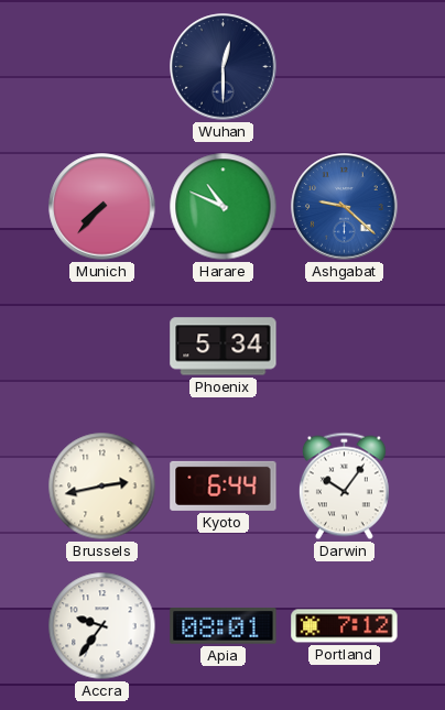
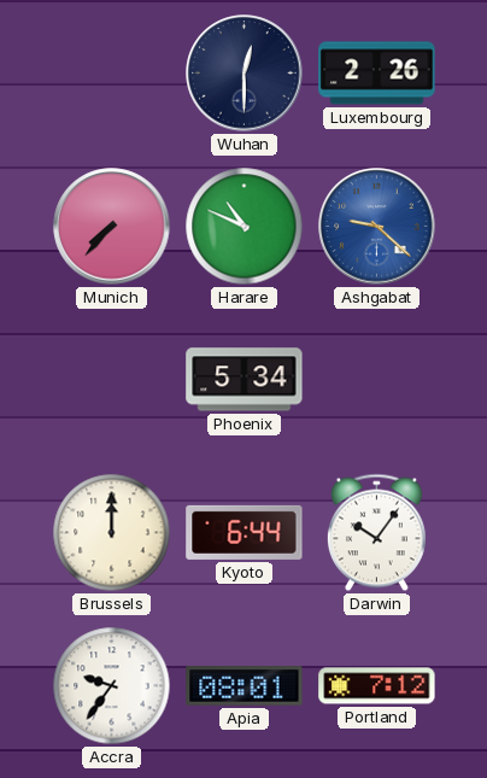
Luxembourg: none -> 2:26
Brussels: 2:43 -> 12:00
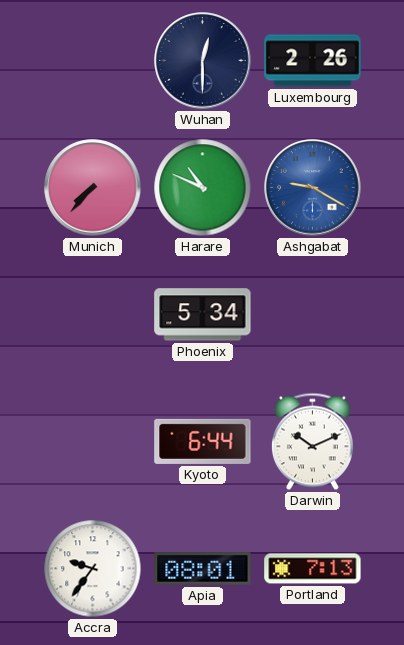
Ashgabat: 9:22 -> 9:20
Brussels: 12:00 -> none
Darwin: 10:06 -> 10:11
Portland: 7:12 -> 7:13
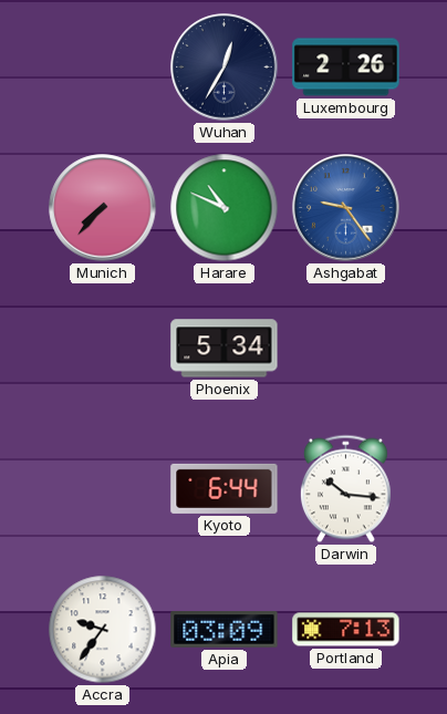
Wuhan: 12:30 -> 12:35
Ashgabat: 9:20 -> 9:24
Darwin: 10:11 -> 10:16
Apia: 08:01 -> 03:09
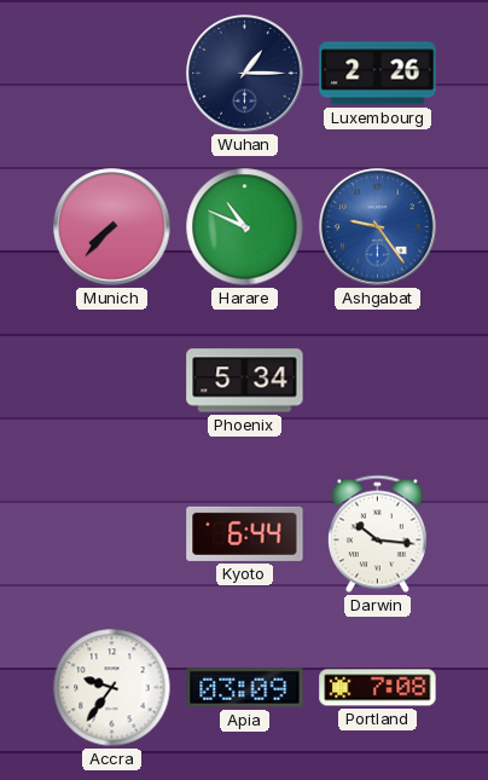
Wuhan: 12:35 -> 1:15
Portland: 7:13 -> 7:08
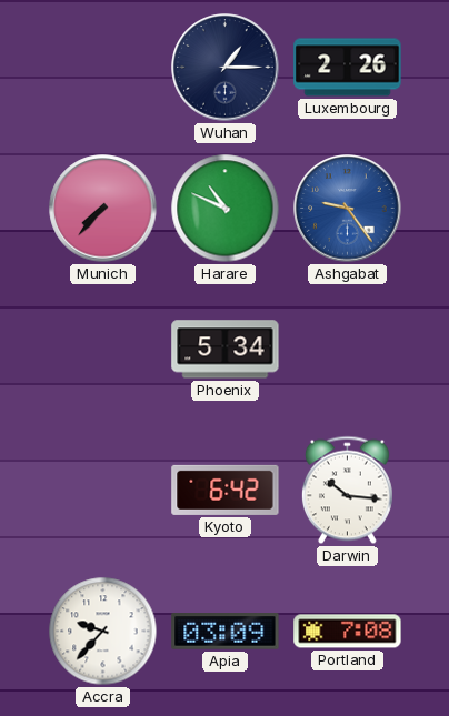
Kyoto: 6:44 -> 6:42
Accra: 9:36 -> 9:37
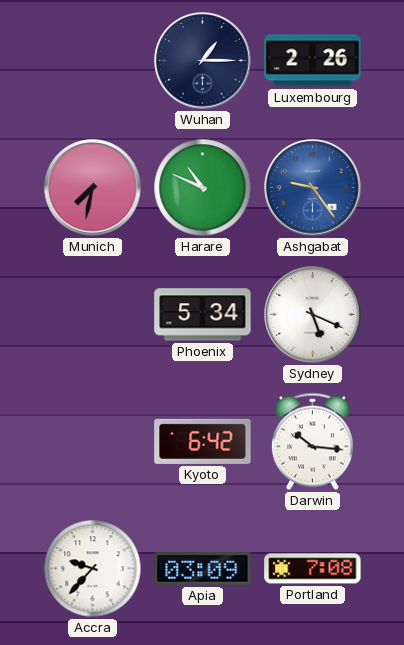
Munich: 7:37 -> 7:32
Sydney: none -> 5:19
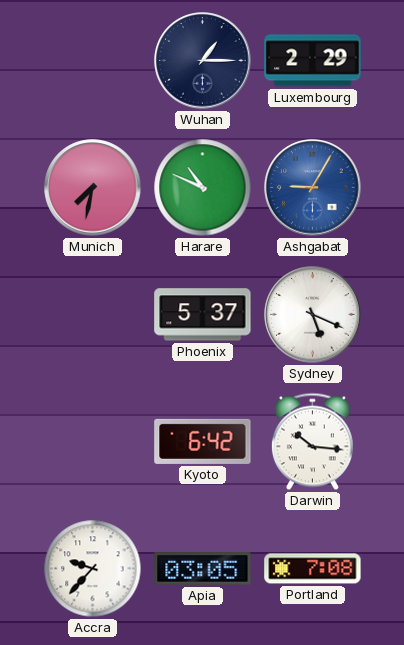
Luxembourg: 2:26 -> 2:29
Ashgabat: 9:24 -> 9:05
Phoenix: 5:34 -> 5:37
Apia: 03:09 -> 03:05
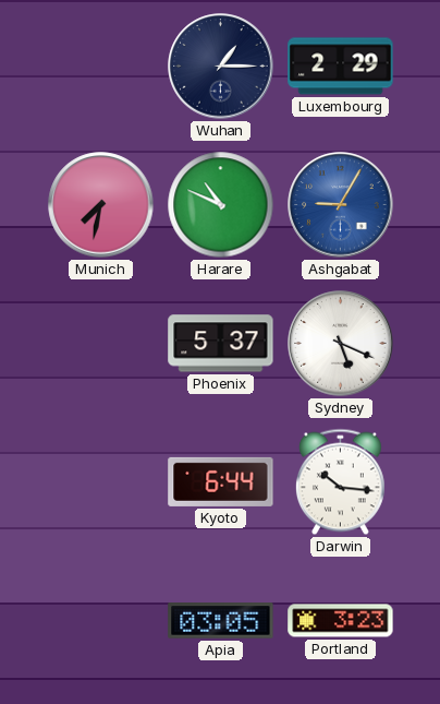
Kyoto: 6:42 -> 6:44
Accra: 9:37 -> none
Portland: 7:08 -> 3:23
